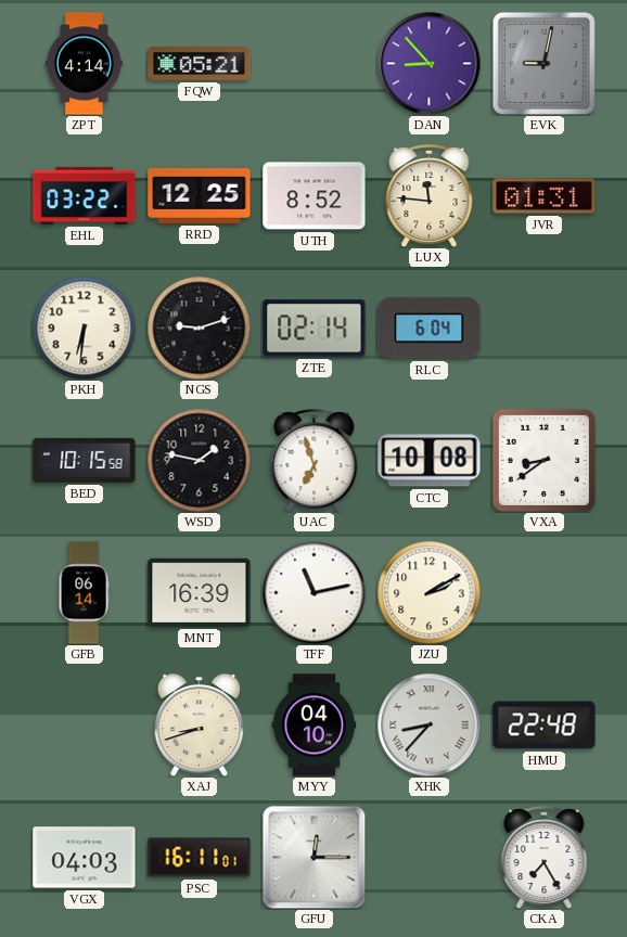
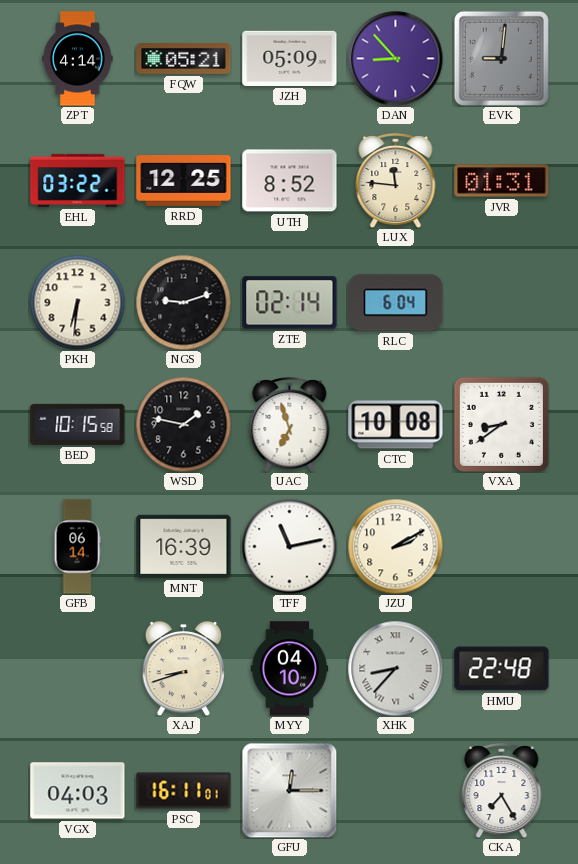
JZH: none -> 05:09
EVK: 9:02 -> 9:01
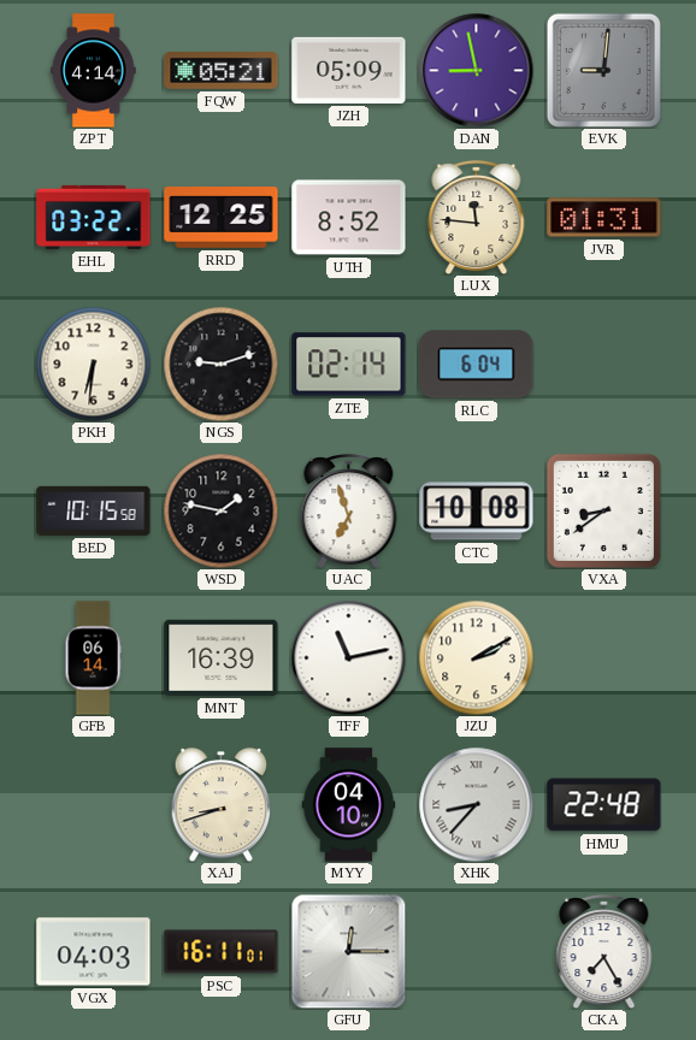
DAN: 8:53 -> 8:58
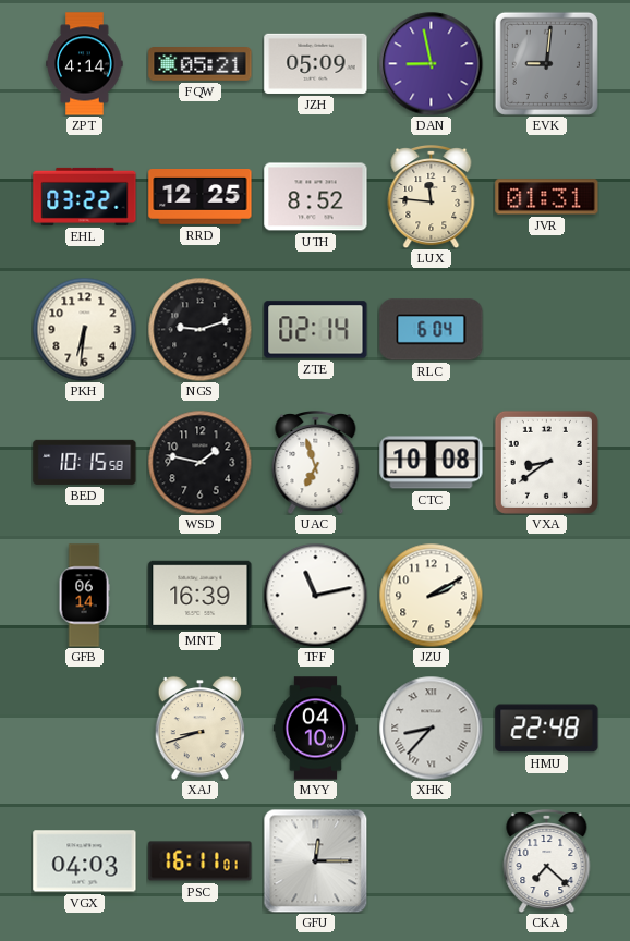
CKA: 7:25 -> 7:22
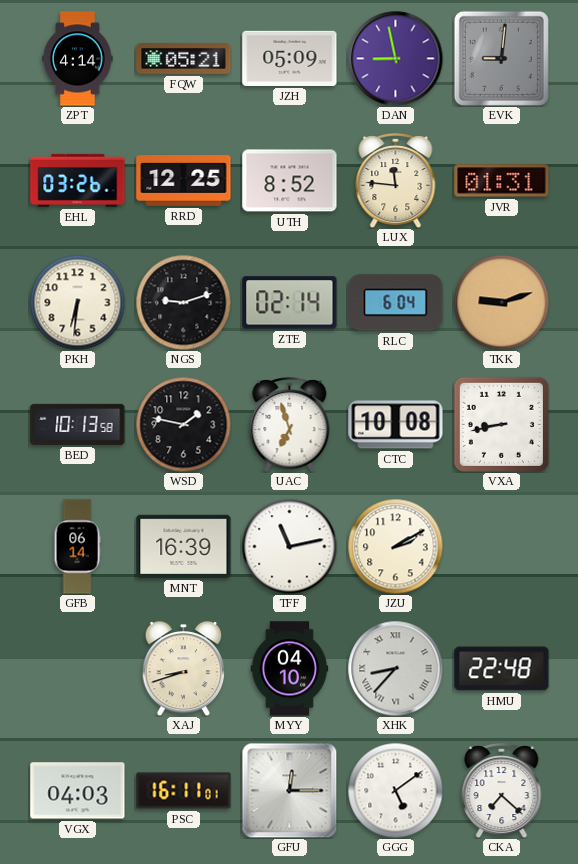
EHL: 03:22 -> 03:26
TKK: none -> 9:12
BED: 10:15 -> 10:13
VXA: 8:39 -> 8:43
GGG: none -> 5:09
